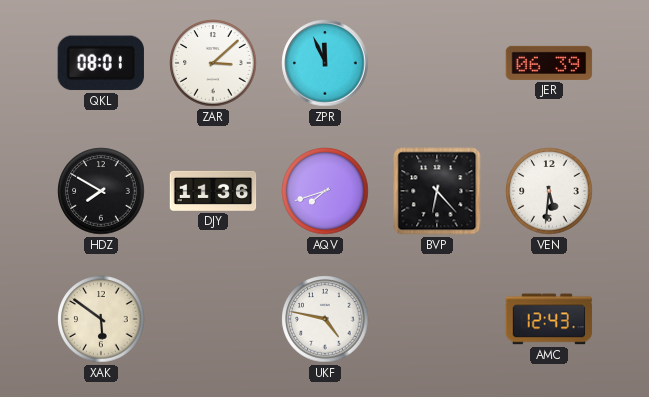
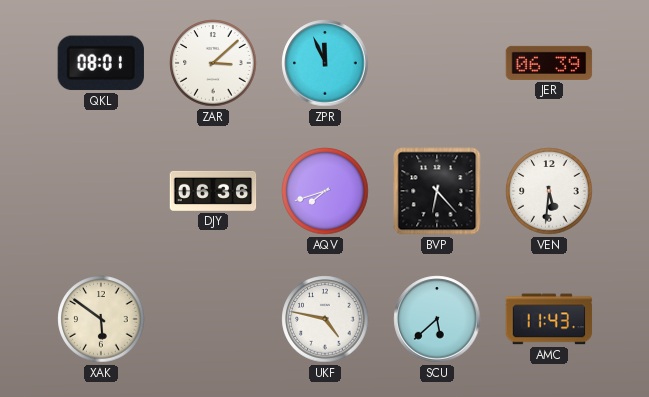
HDZ: 7:50 -> none
DJY: 11:36 -> 06:36
SCU: none -> 5:38
AMC: 12:43 -> 11:43
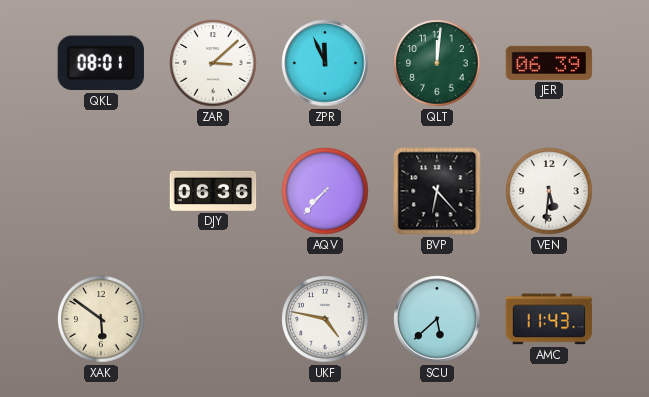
QLT: none -> 12:01
AQV: 7:42 -> 7:37
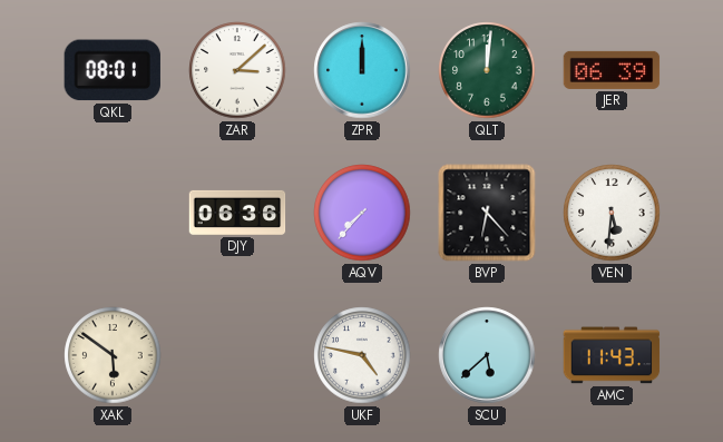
ZPR: 11:56 -> 12:00
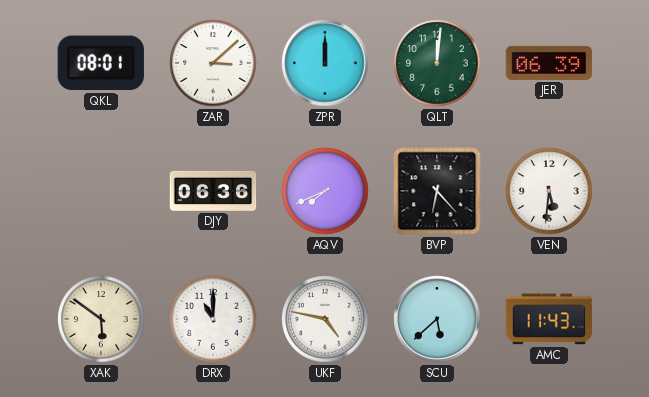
AQV: 7:37 -> 7:41
DRX: none -> 11:00
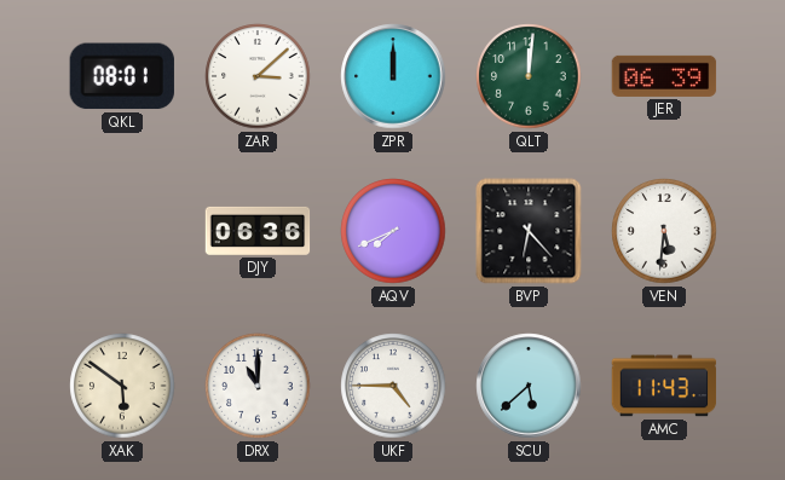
UKF: 4:47 -> 4:45
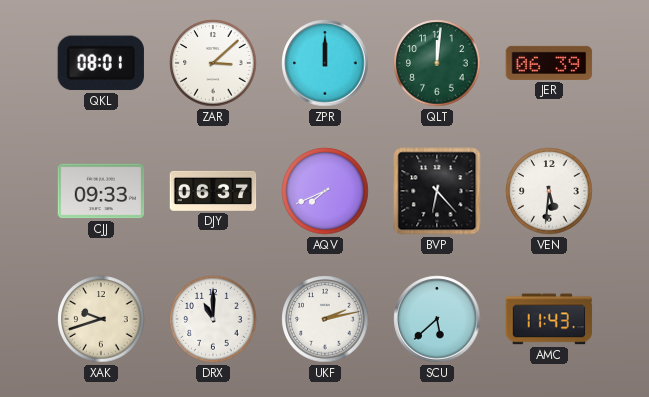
CJJ: none -> 09:33
DJY: 06:36 -> 06:37
XAK: 5:51 -> 9:42
UKF: 4:45 -> 2:13
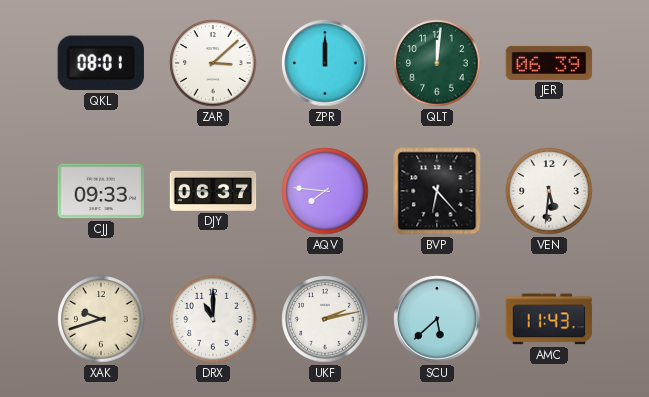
AQV: 7:41 -> 7:46
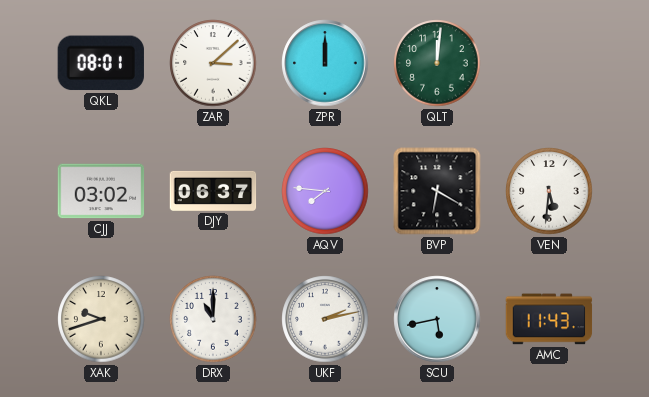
JER: 06:39 -> none
CJJ: 09:33 -> 03:02
BVP: 6:23 -> 6:20
SCU: 5:38 -> 5:43
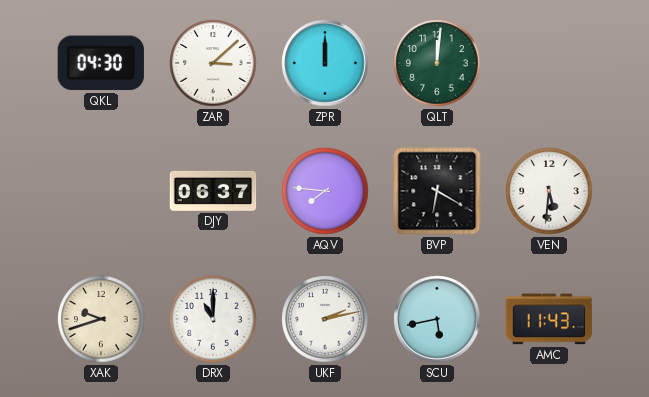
QKL: 08:01 -> 04:30
CJJ: 03:02 -> none
